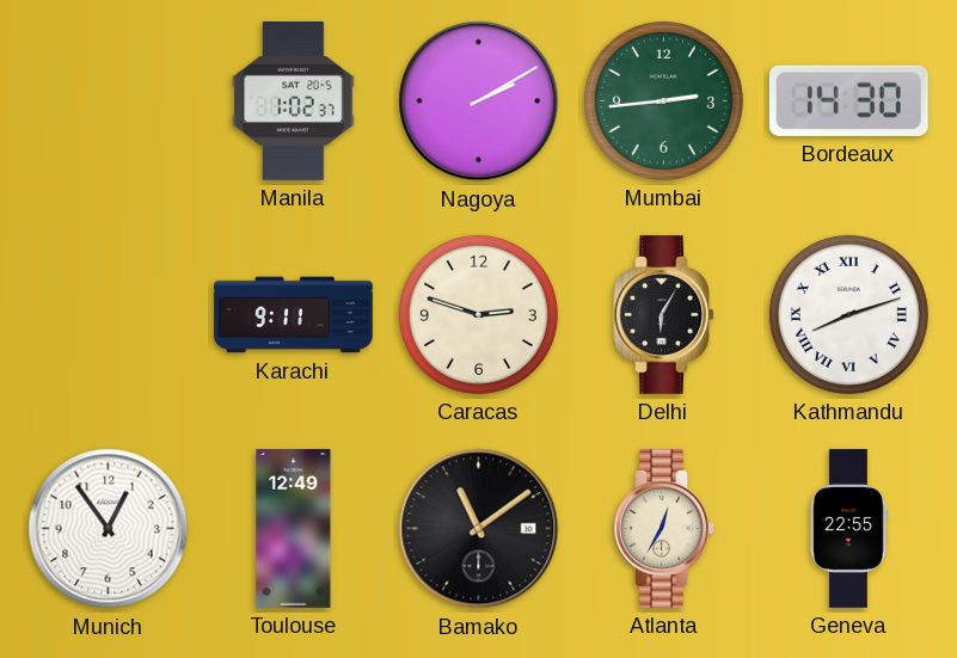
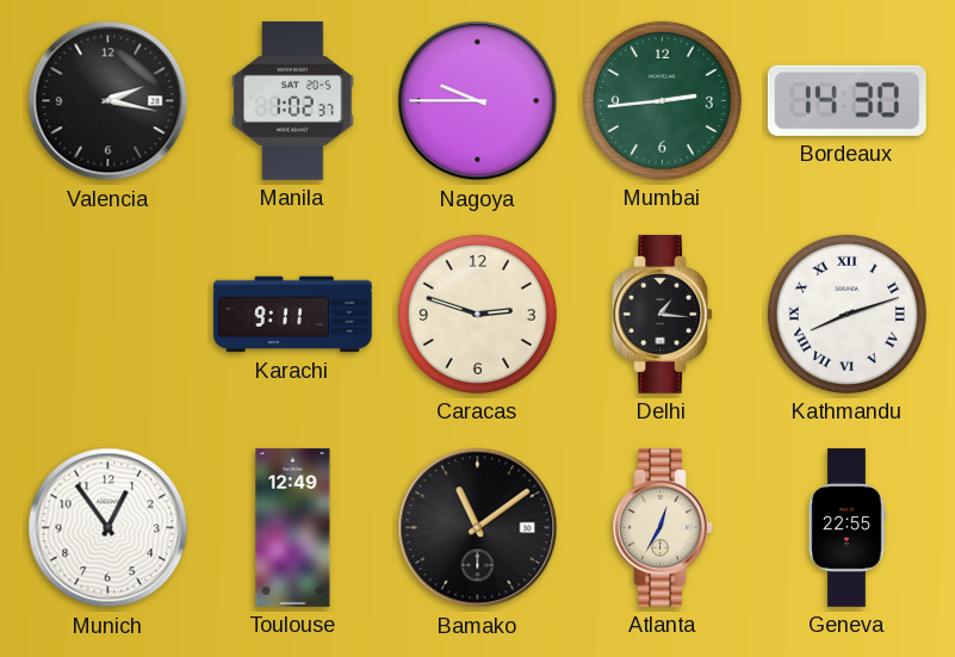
Valencia: none -> 2:17
Nagoya: 2:10 -> 9:45
Delhi: 6:05 -> 1:16
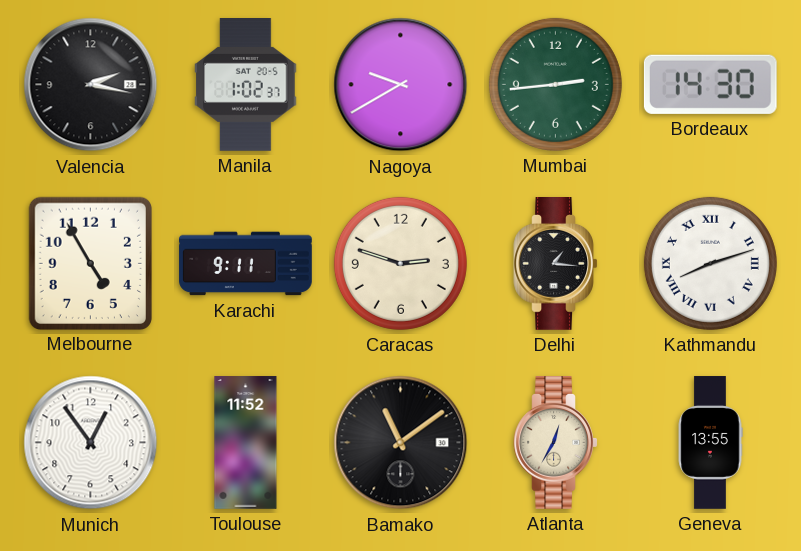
Nagoya: 9:45 -> 9:40
Melbourne: none -> 4:55
Toulouse: 12:49 -> 11:52
Geneva: 22:55 -> 13:55
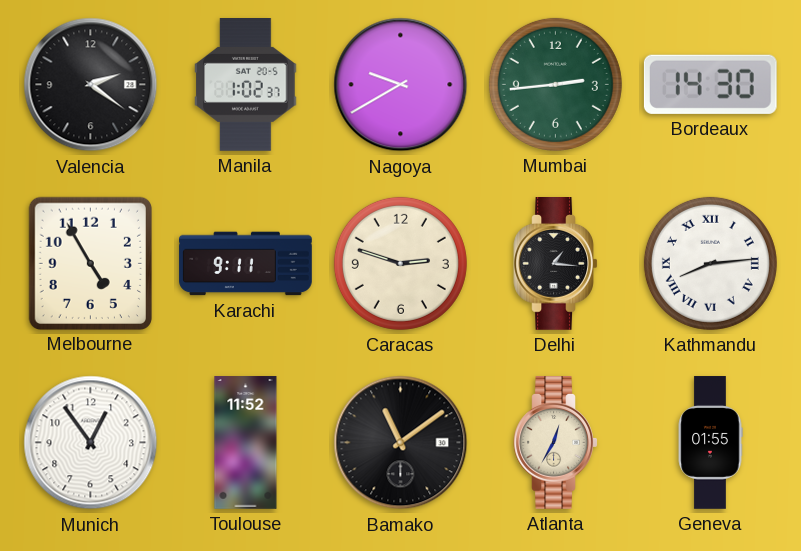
Valencia: 2:17 -> 2:21
Kathmandu: 8:12 -> 8:14
Geneva: 13:55 -> 01:55
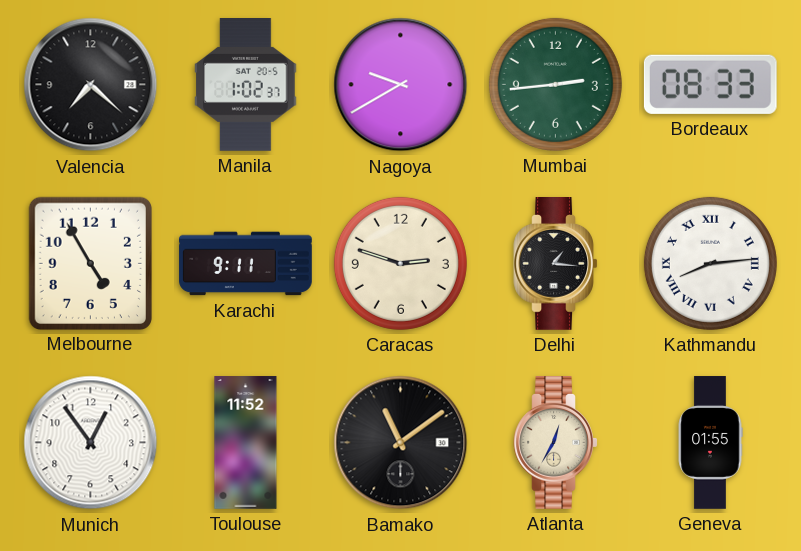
Valencia: 2:21 -> 7:22
Bordeaux: 14:30 -> 08:33
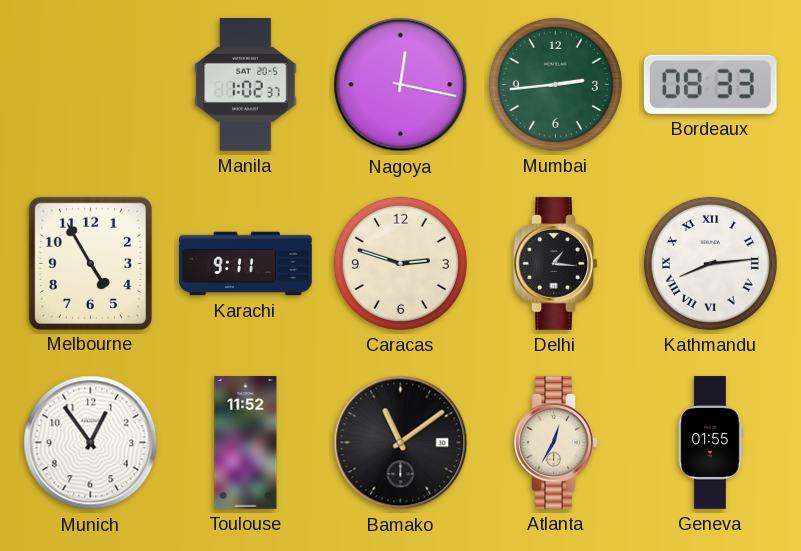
Valencia: 7:22 -> none
Nagoya: 9:40 -> 12:17
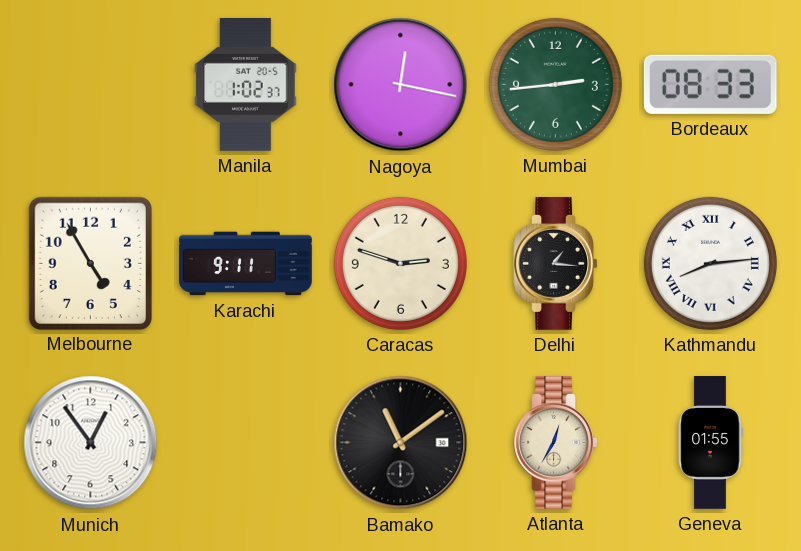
Toulouse: 11:52 -> none
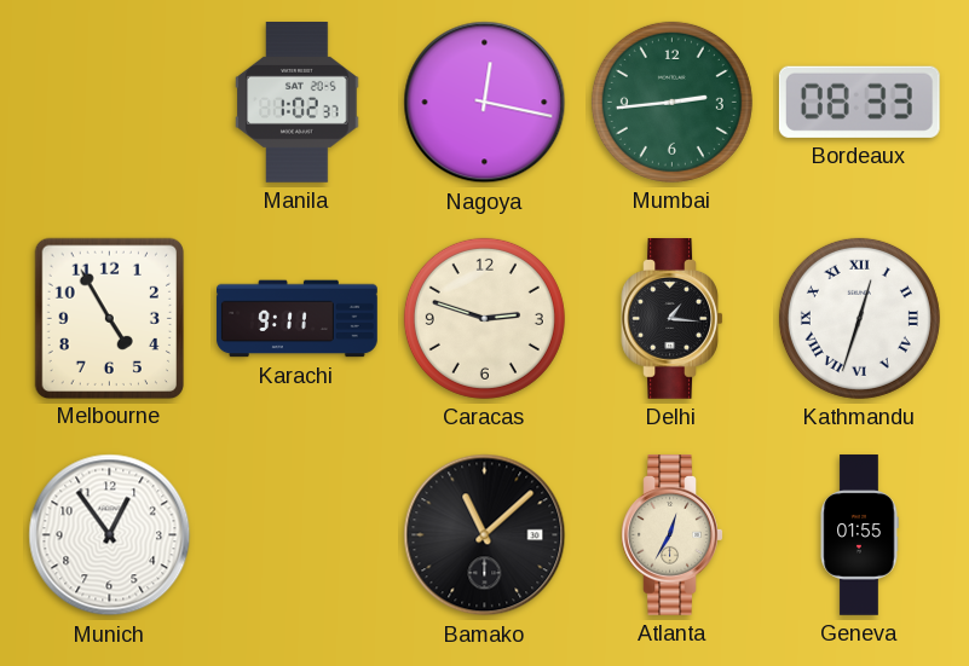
Kathmandu: 8:14 -> 12:33
Bamako: 11:09 -> 11:08
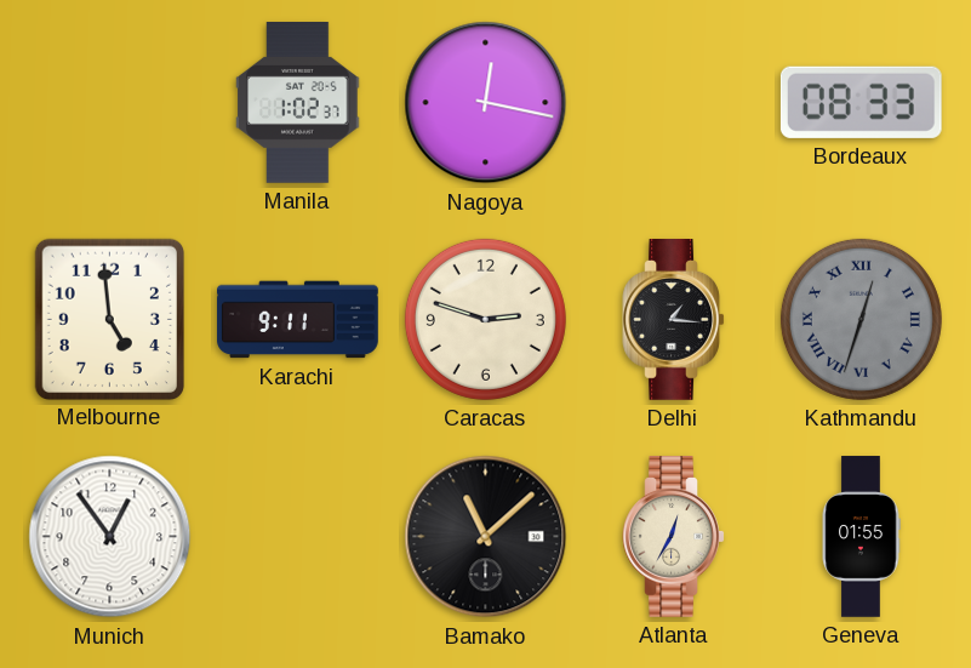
Mumbai: 2:44 -> none
Melbourne: 4:55 -> 4:59
Kathmandu dial: white -> grey
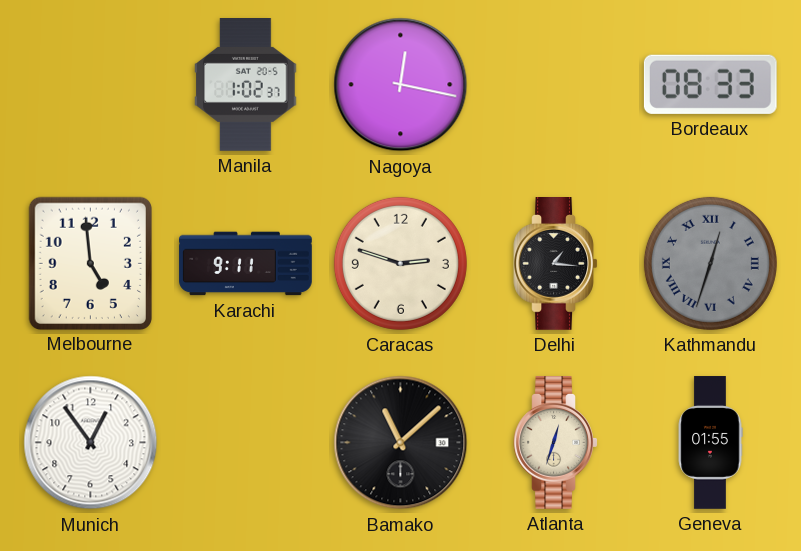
Atlanta: 12:35 -> 12:33
